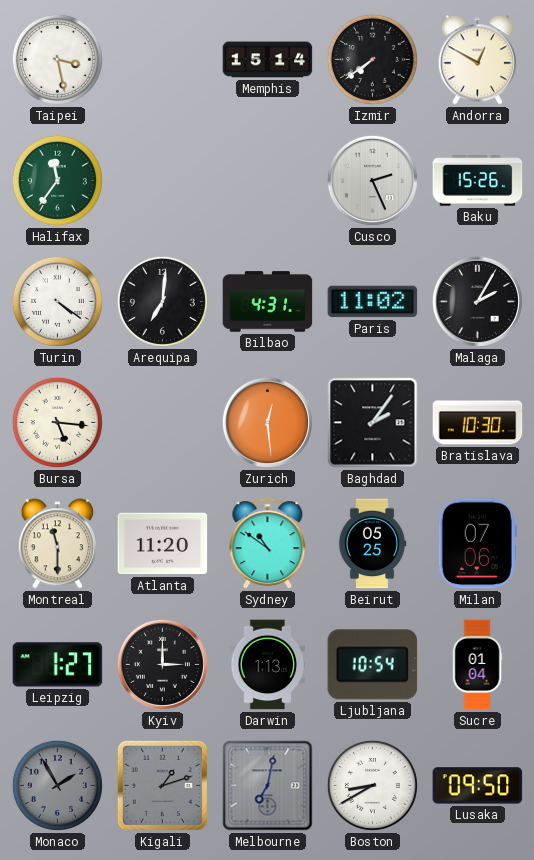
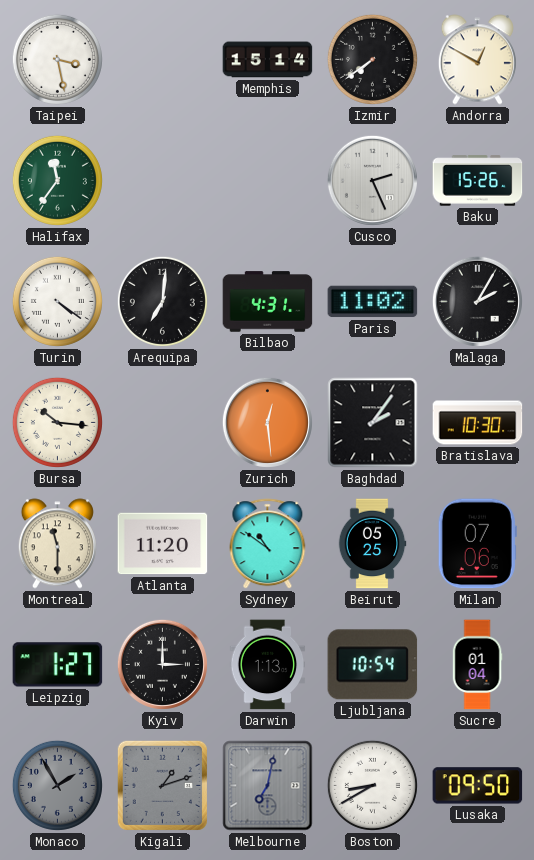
Bursa: 5:16 -> 10:16
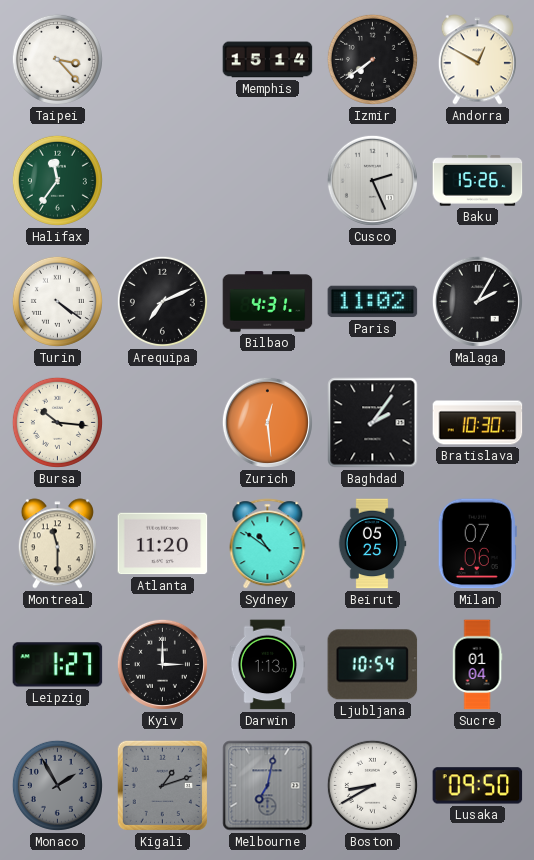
Taipei: 3:28 -> 3:23
Arequipa: 7:01 -> 7:11
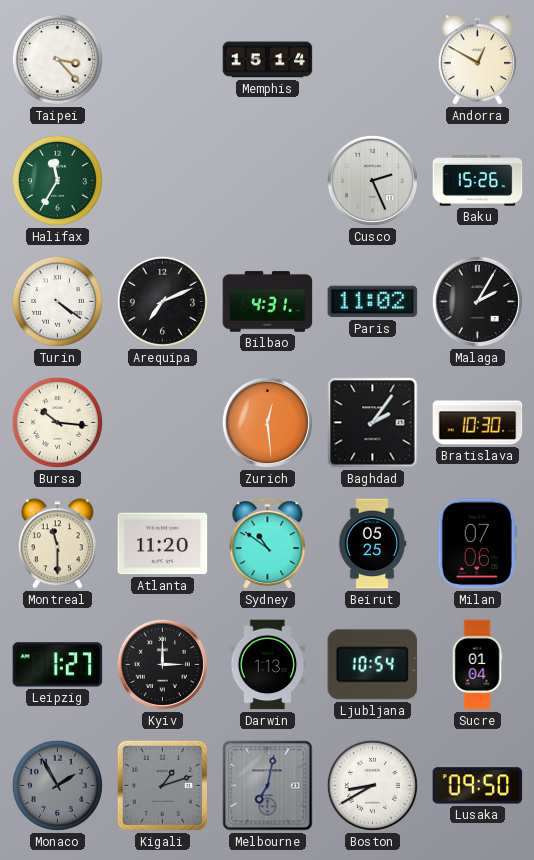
Izmir: 7:39 -> none
Halifax: 11:36 -> 11:35
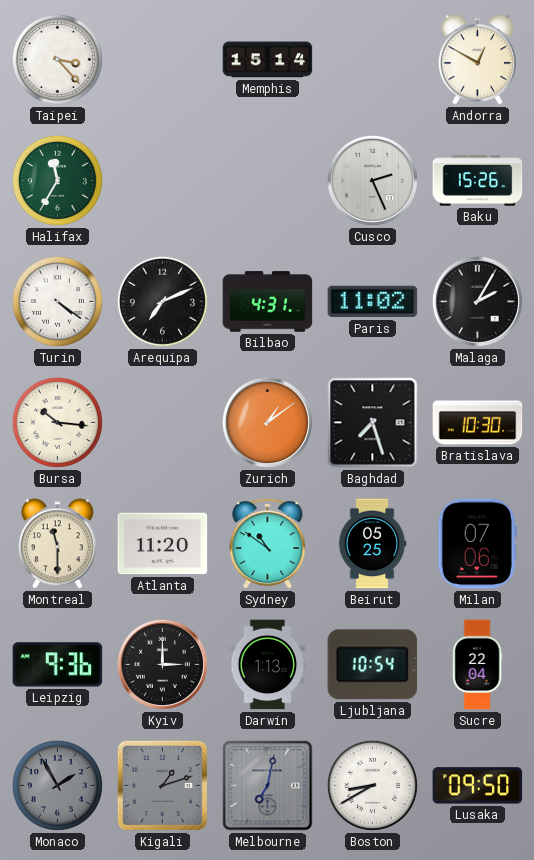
Zurich: 12:29 -> 1:09
Baghdad: 2:06 -> 7:27
Leipzig: 1:27 -> 9:36
Sucre: 01:04 -> 22:04
